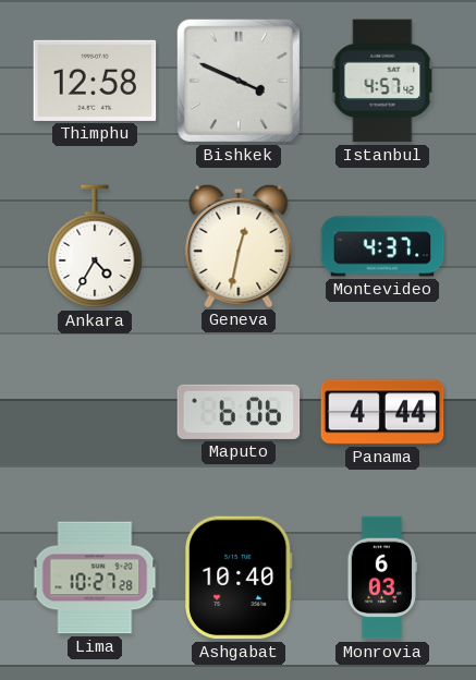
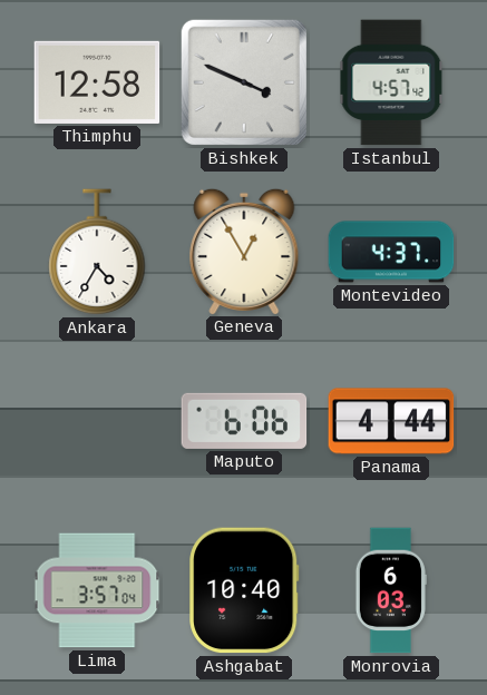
Geneva: 12:32 -> 12:55
Lima: 10:27 -> 3:57
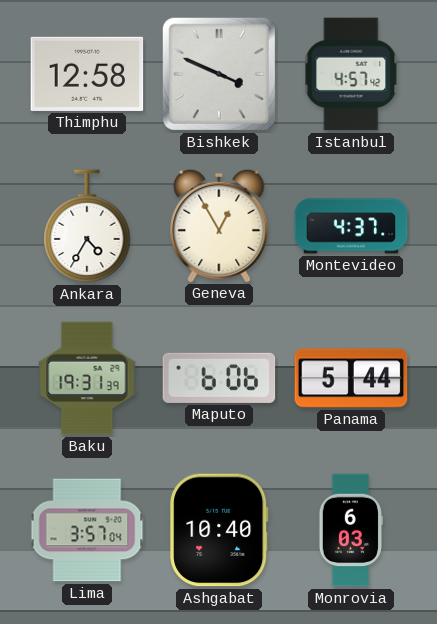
Baku: none -> 19:31
Panama: 4:44 -> 5:44
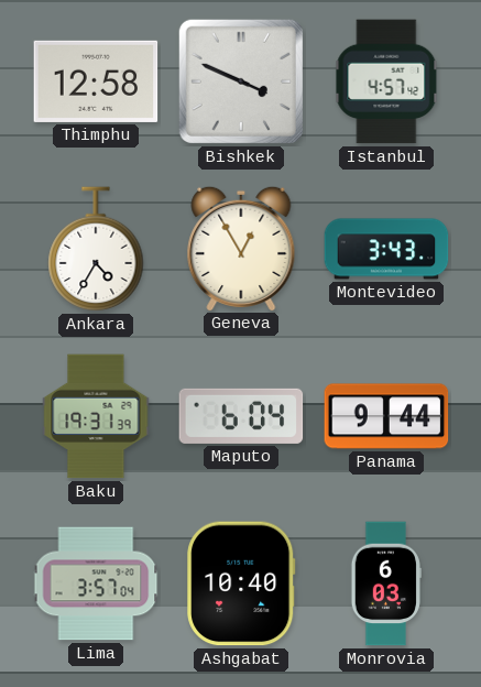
Montevideo: 4:37 -> 3:43
Maputo: 6:06 -> 6:04
Panama: 5:44 -> 9:44
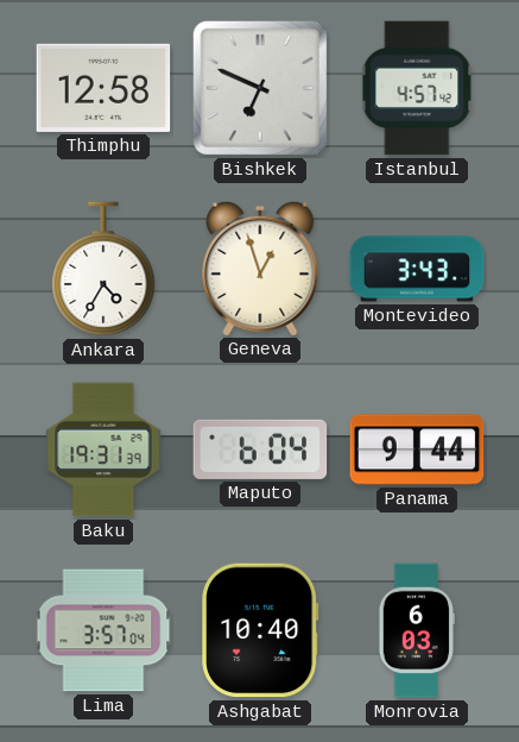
Bishkek: 3:49 -> 6:49
Geneva: 12:55 -> 12:57
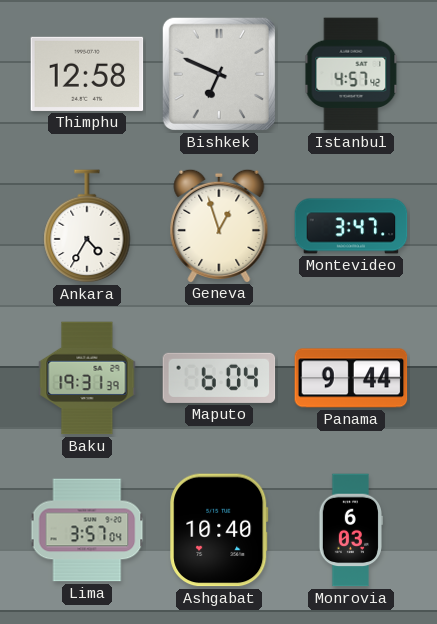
Montevideo: 3:43 -> 3:47
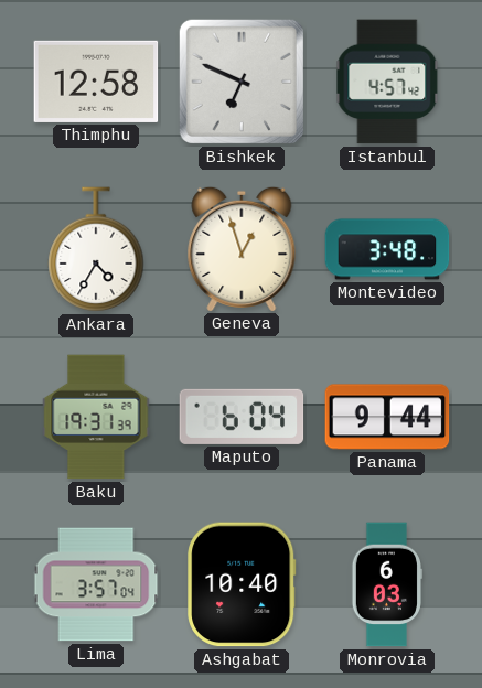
Montevideo: 3:47 -> 3:48
